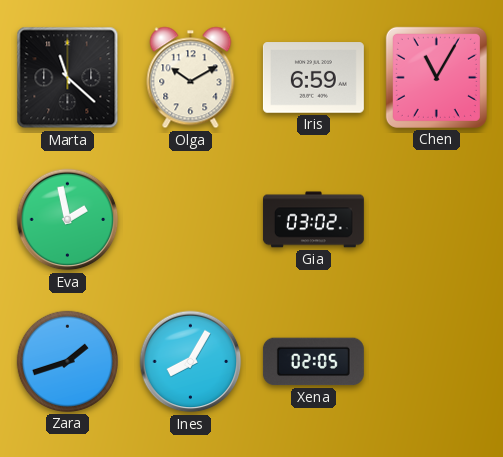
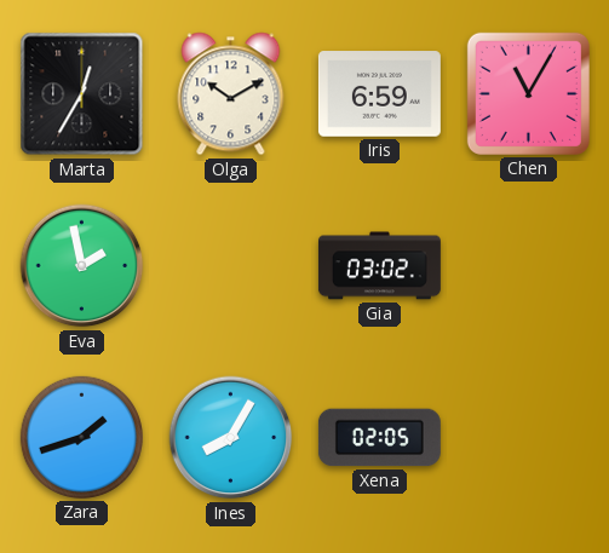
Marta: 11:22 -> 12:35
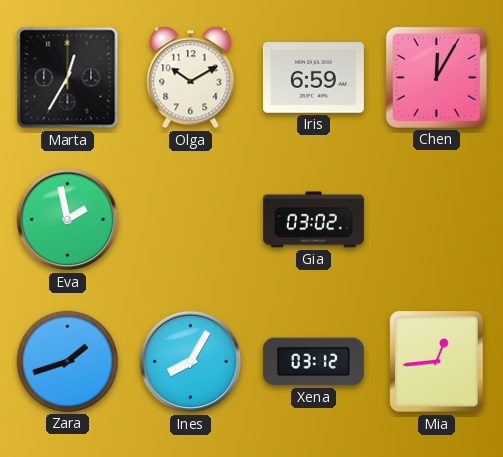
Chen: 11:05 -> 12:05
Xena: 02:05 -> 03:12
Mia: none -> 12:44
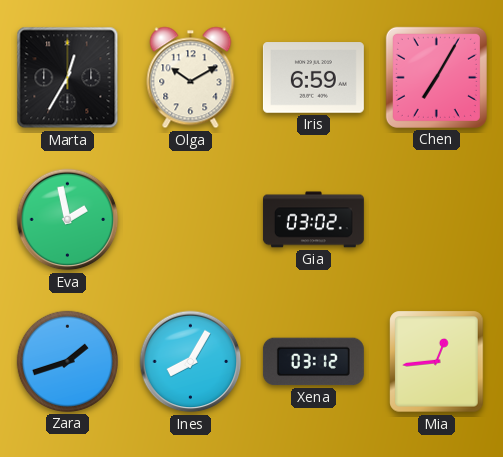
Chen: 12:05 -> 7:05
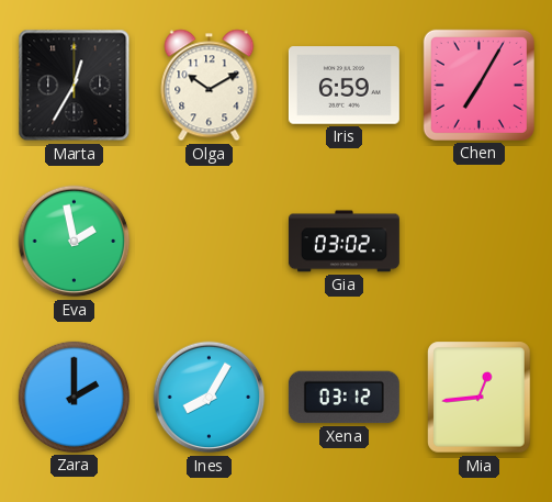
Zara: 1:42 -> 2:00
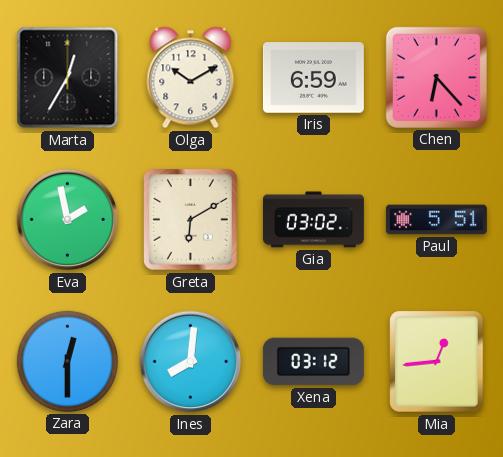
Chen: 7:05 -> 6:23
Greta: none -> 6:10
Paul: none -> 5:51
Zara: 2:00 -> 12:30
Ines: 8:05 -> 8:01
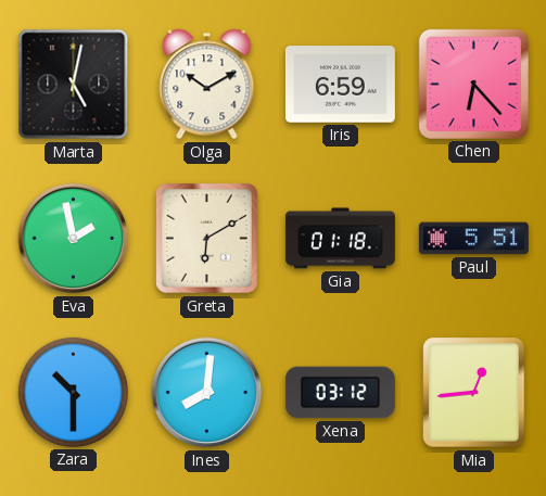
Marta: 12:35 -> 5:02
Gia: 03:02 -> 01:18
Zara: 12:30 -> 10:30
